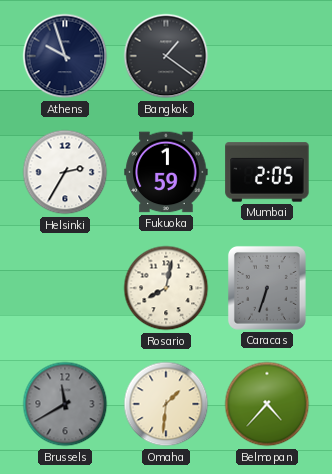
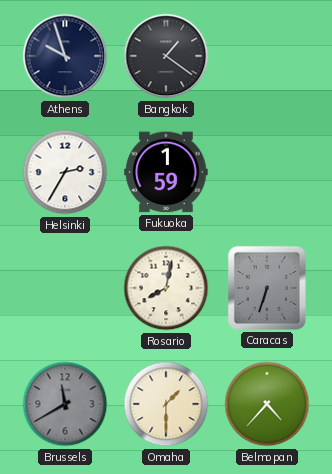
Mumbai: 2:05 -> none
Omaha: 1:31 -> 1:30
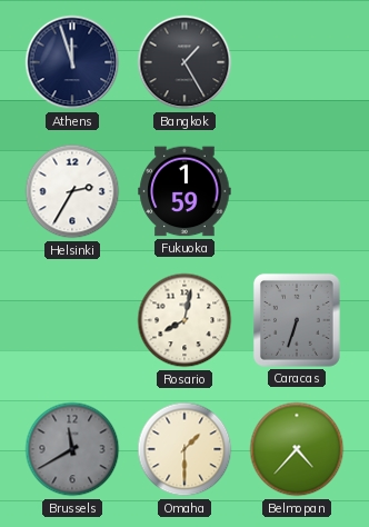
Athens: 9:57 -> 11:57
Bangkok: 1:21 -> 1:25
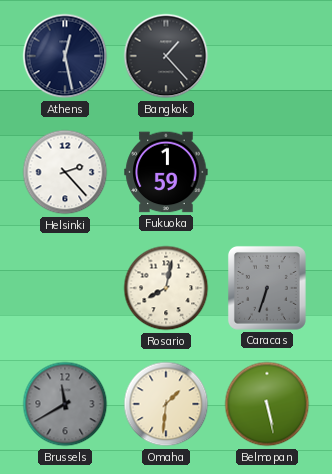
Athens: 11:57 -> 12:28
Bangkok: 1:25 -> 1:23
Helsinki: 2:35 -> 2:23
Omaha: 1:30 -> 1:31
Belmopan: 4:37 -> 5:28
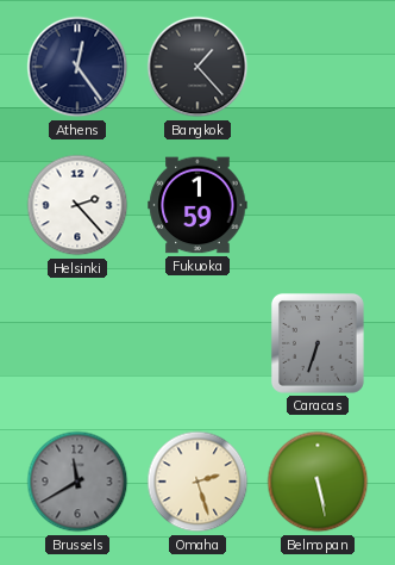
Athens: 12:28 -> 12:24
Rosario: 8:02 -> none
Omaha: 1:31 -> 2:27
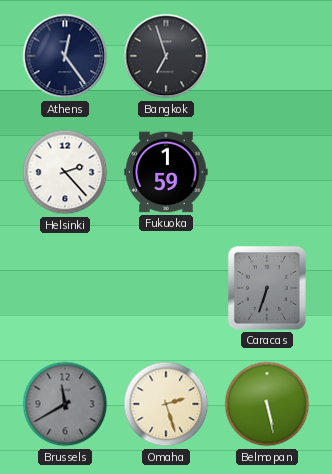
Bangkok: 1:23 -> 6:57
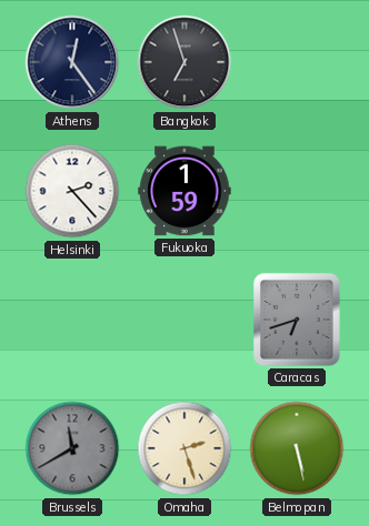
Caracas: 6:33 -> 6:42
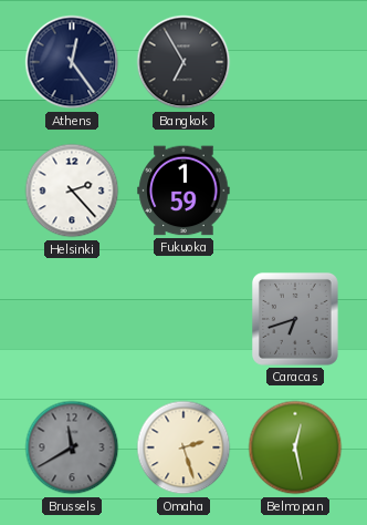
Bangkok: 6:57 -> 6:55
Belmopan: 5:28 -> 12:28
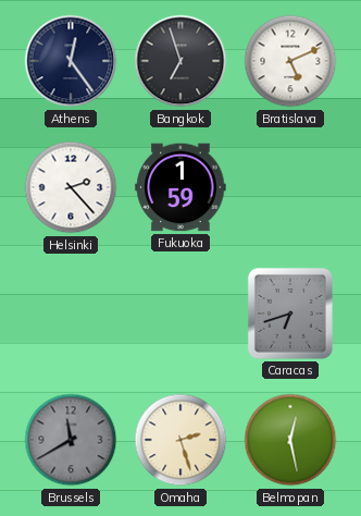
Bangkok: 6:55 -> 6:57
Bratislava: none -> 5:11
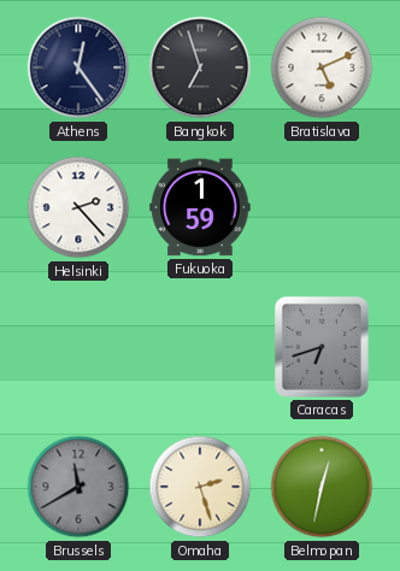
Belmopan: 12:28 -> 12:32
